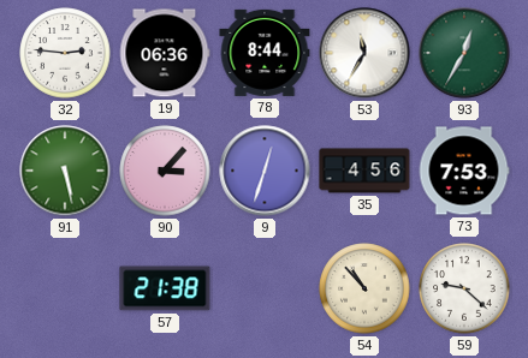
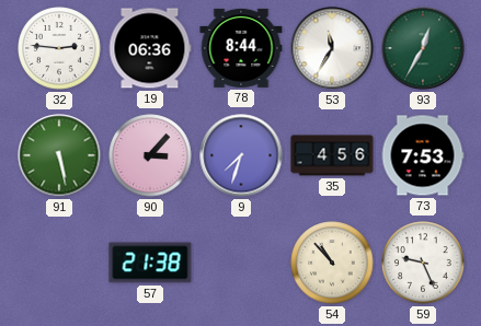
9: 12:33 -> 7:33
59: 9:22 -> 9:26
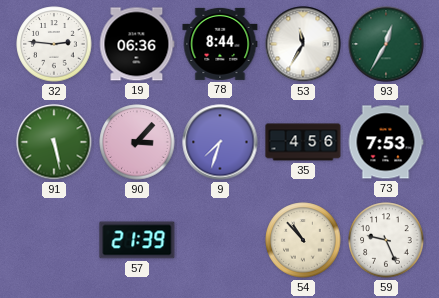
57: 21:38 -> 21:39
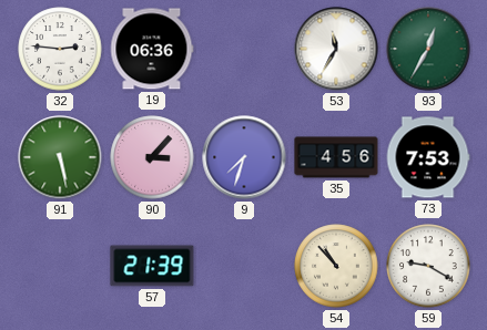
78: 8:44 -> none
59: 9:26 -> 9:20
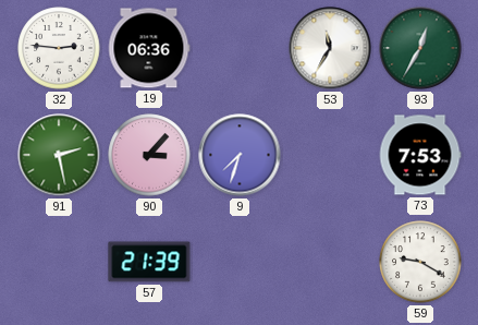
91: 5:28 -> 2:28
35: 4:56 -> none
54: 10:53 -> none
